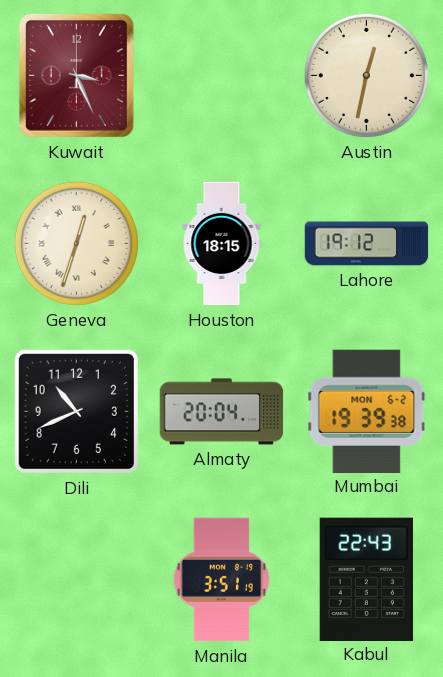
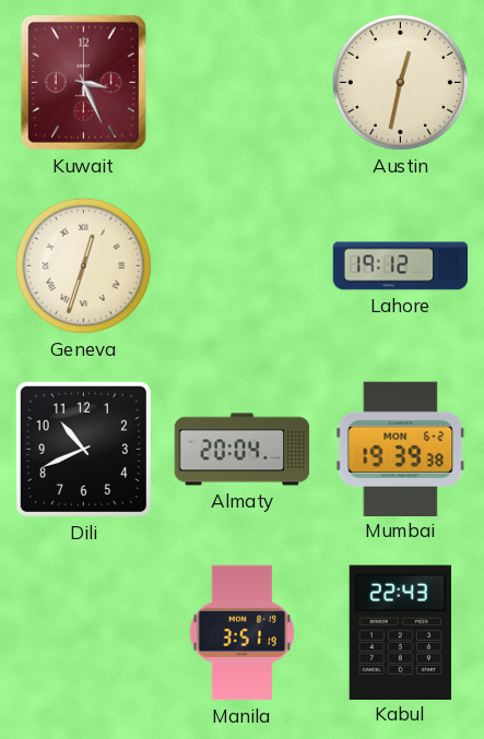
Houston: 18:15 -> none
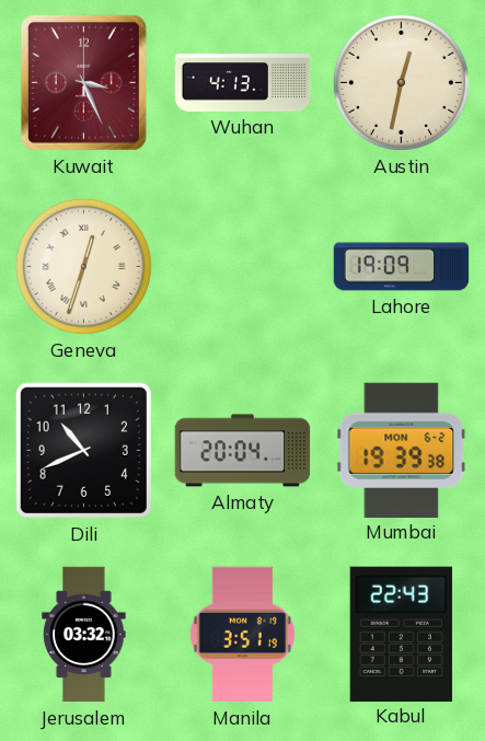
Wuhan: none -> 4:13
Lahore: 19:12 -> 19:09
Jerusalem: none -> 03:32
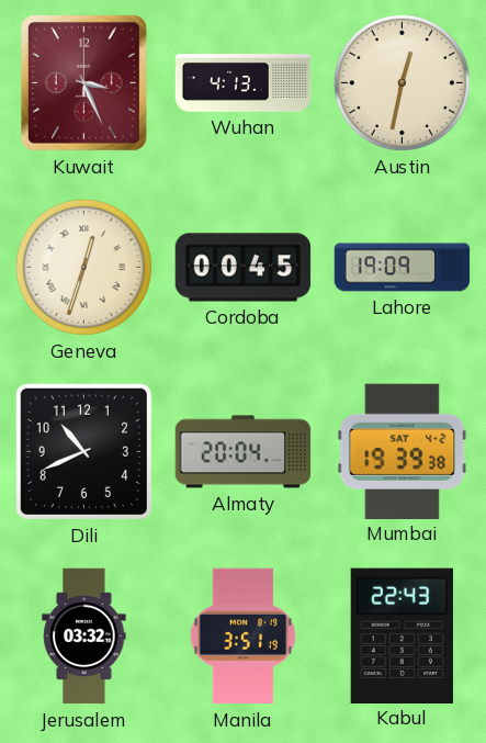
Cordoba: none -> 00:45
Mumbai date: MON 6-2 -> SAT 4-2
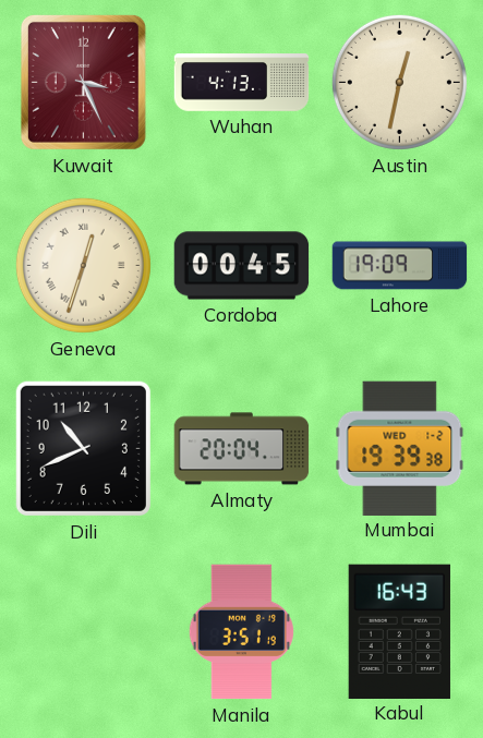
Mumbai date: SAT 4-2 -> WED 1-2
Jerusalem: 03:32 -> none
Kabul: 22:43 -> 16:43
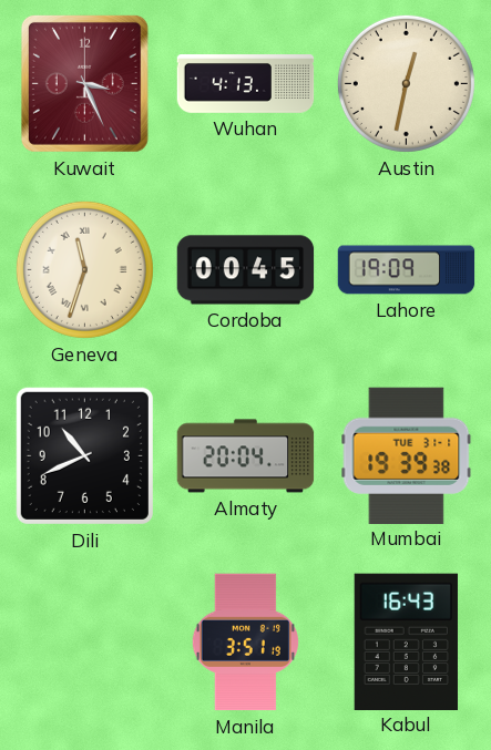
Geneva: 12:33 -> 11:33
Mumbai date: WED 1-2 -> TUE 31-1
